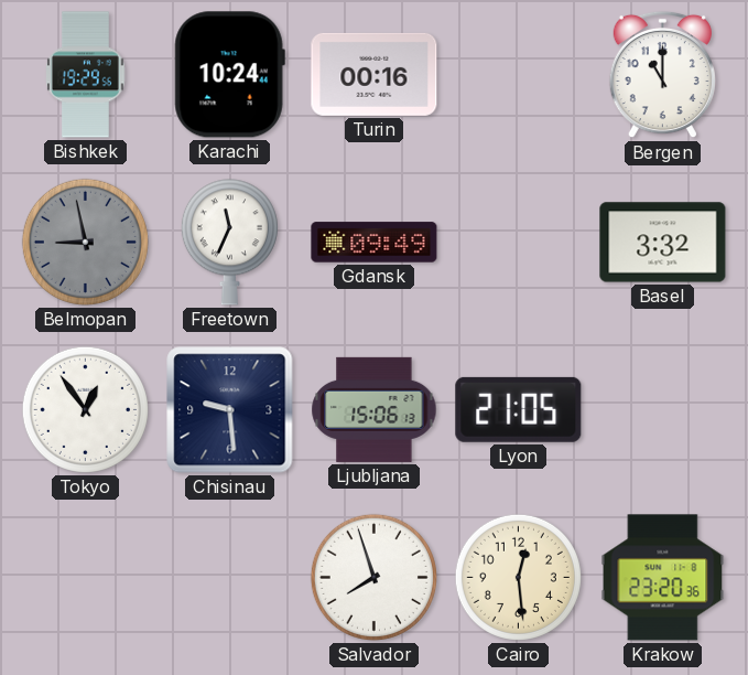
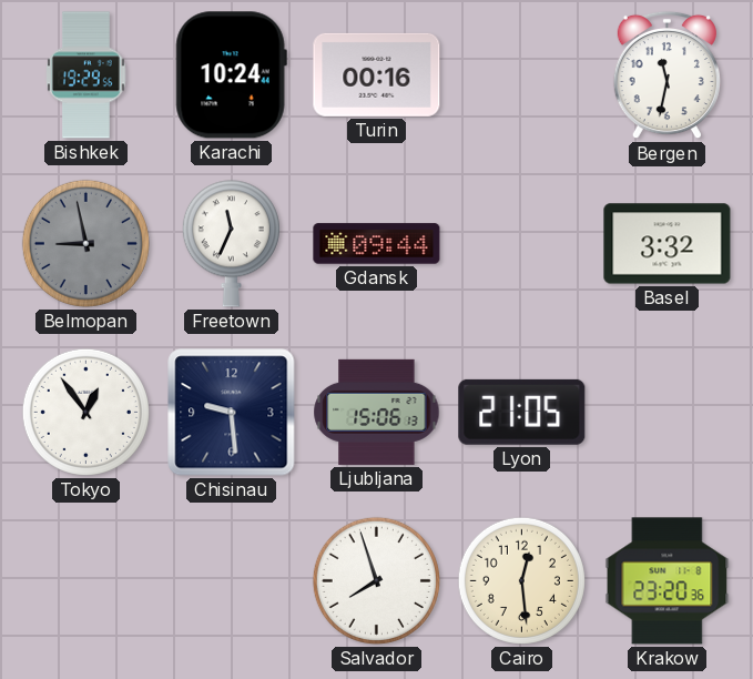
Bergen: 11:00 -> 11:32
Gdansk: 09:49 -> 09:44
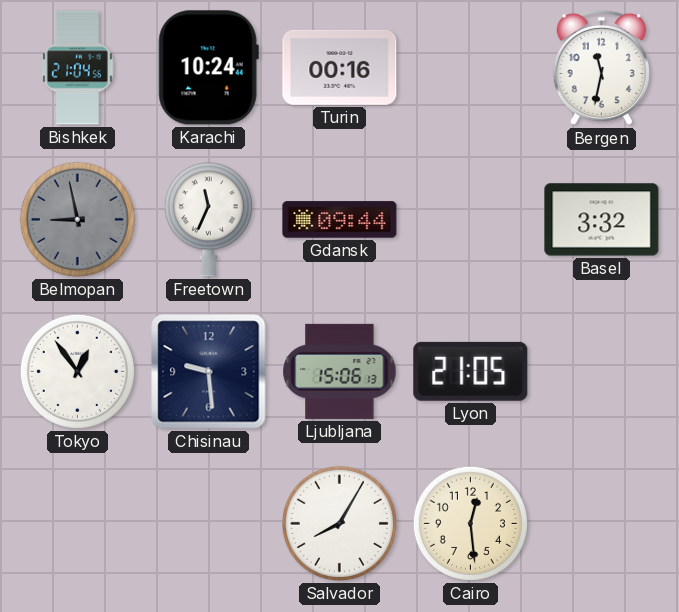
Bishkek: 19:29 -> 21:04
Salvador: 7:57 -> 8:05
Krakow: 23:20 -> none
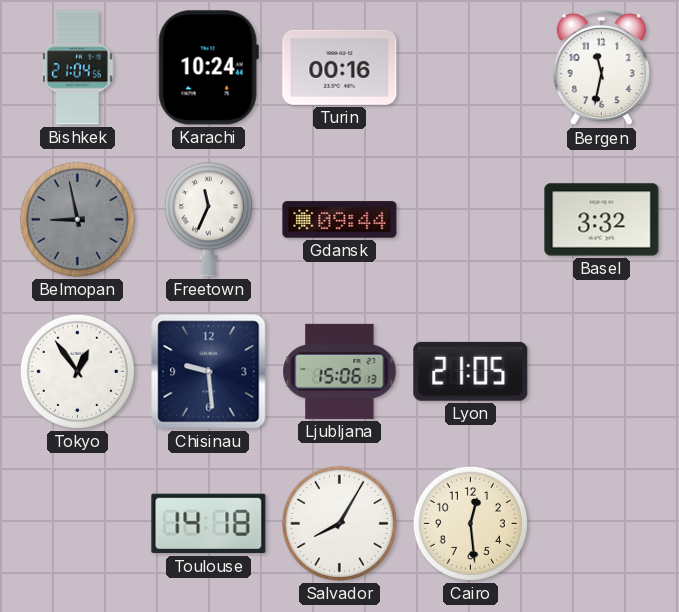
Toulouse: none -> 14:18
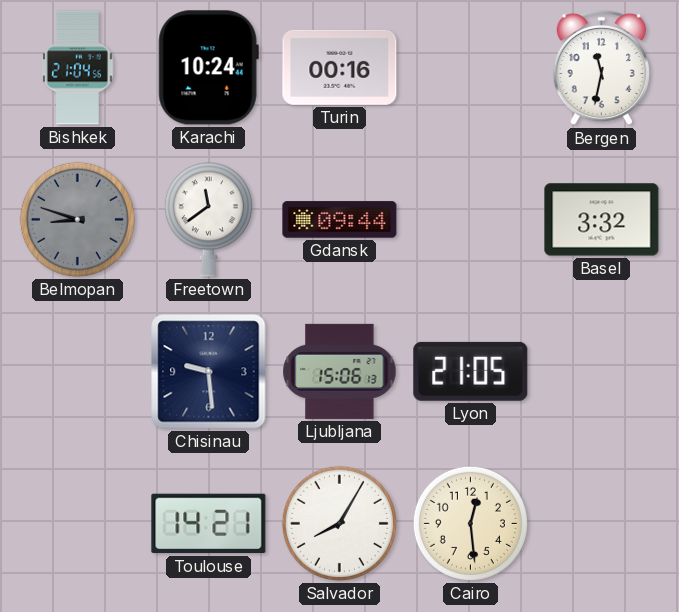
Belmopan: 8:58 -> 8:48
Freetown: 11:34 -> 11:39
Tokyo: 12:54 -> none
Toulouse: 14:18 -> 14:21
